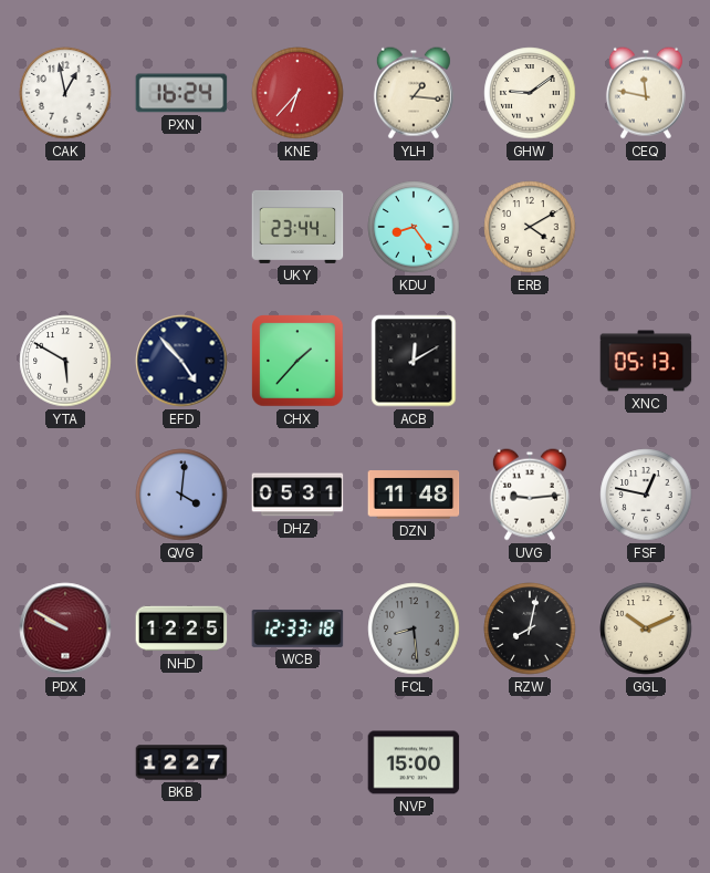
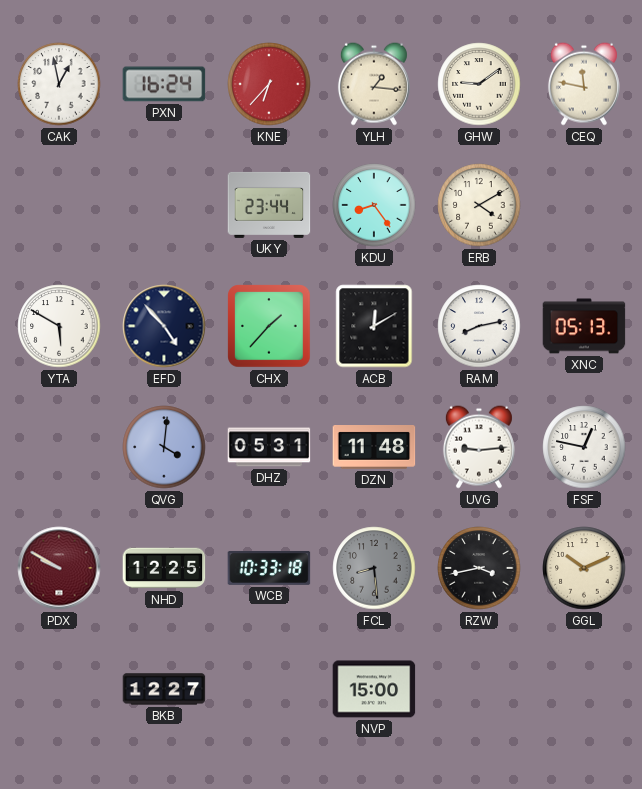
RAM: none -> 8:13
WCB: 12:33 -> 10:33
RZW: 8:02 -> 3:43
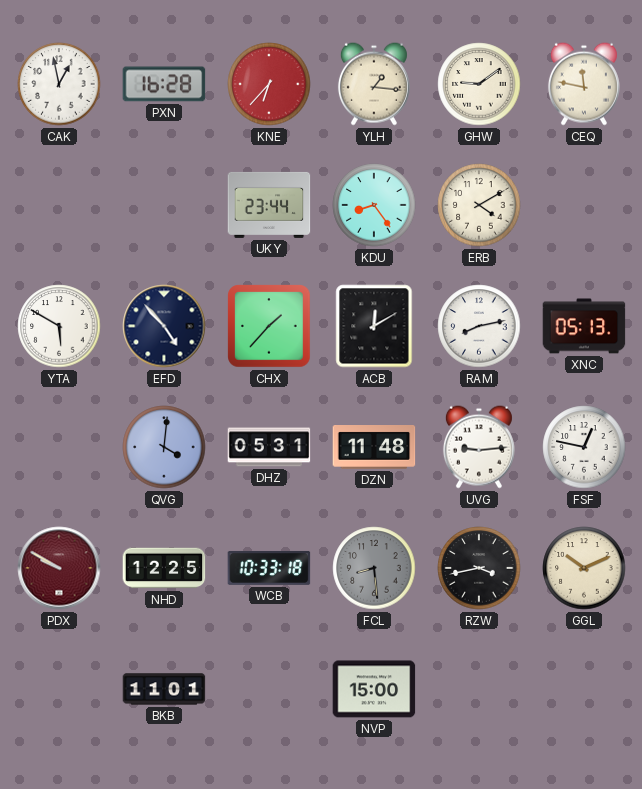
PXN: 16:24 -> 16:28
BKB: 12:27 -> 11:01
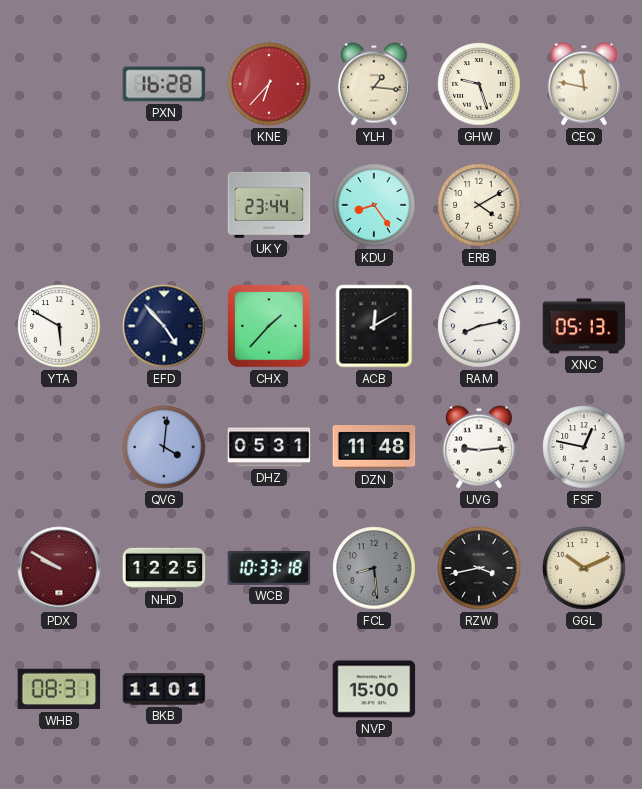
CAK: 12:58 -> none
GHW: 9:09 -> 9:27
WHB: none -> 08:31
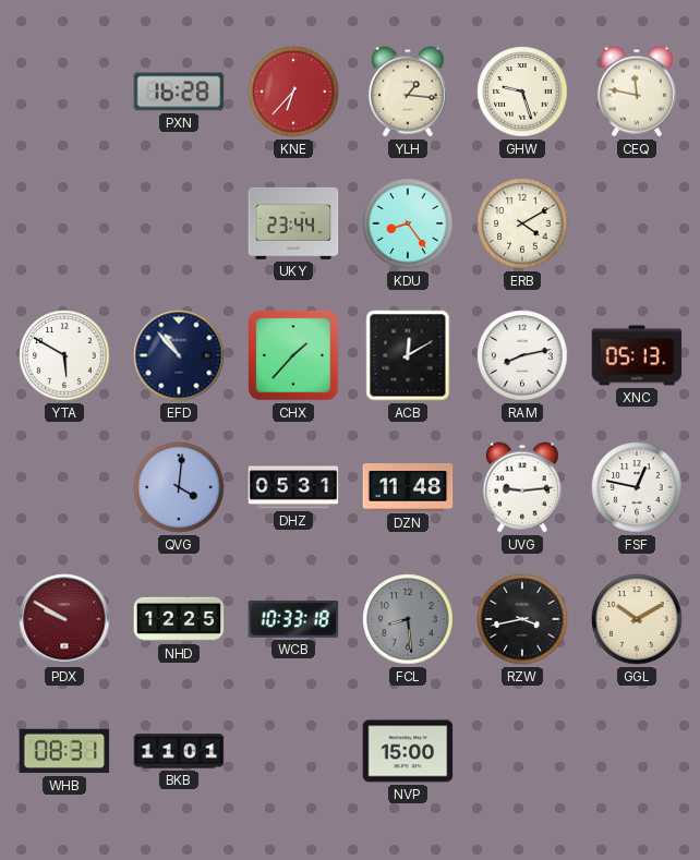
EFD: 4:53 -> 10:53
GGL: 10:11 -> 10:10
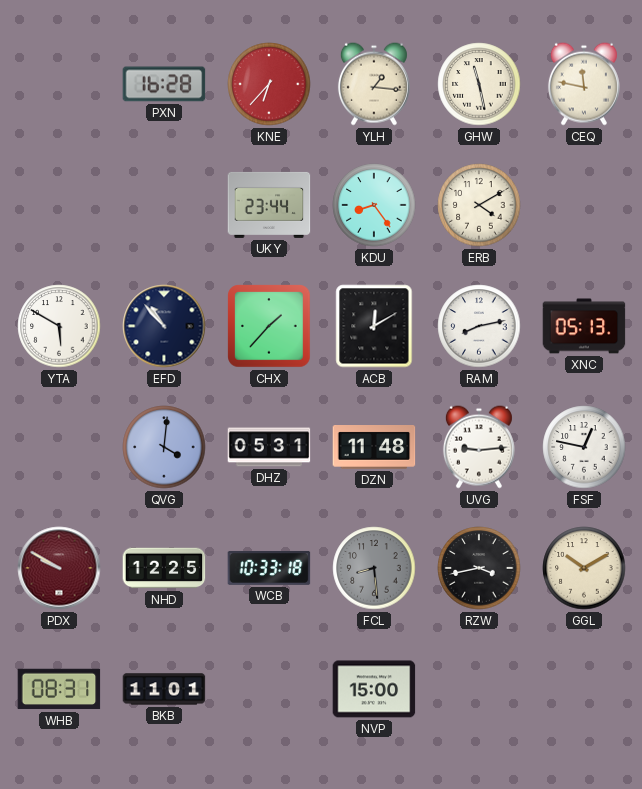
GHW: 9:27 -> 11:28
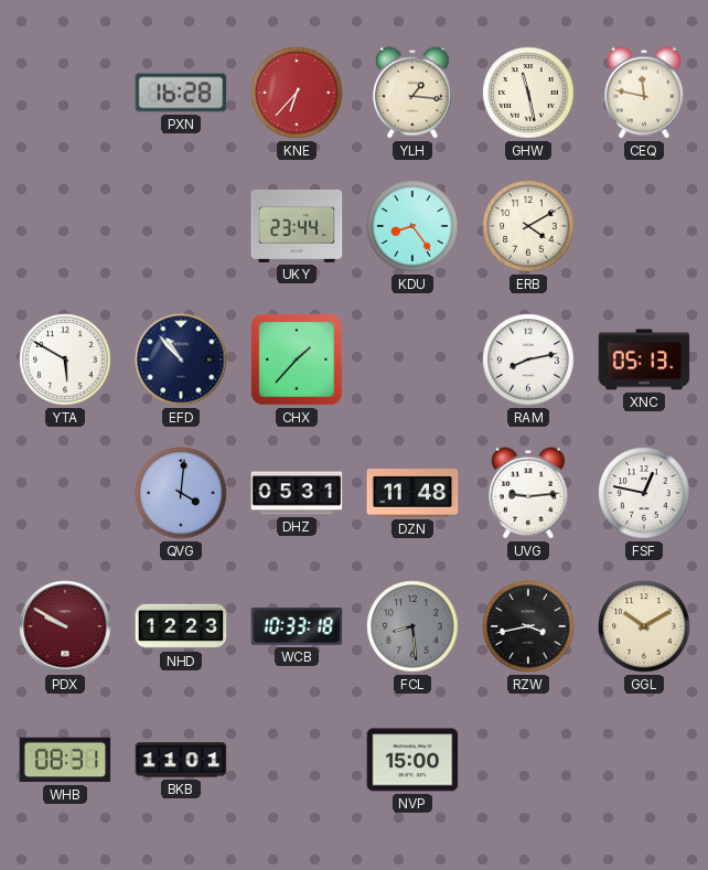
ACB: 12:10 -> none
NHD: 12:25 -> 12:23
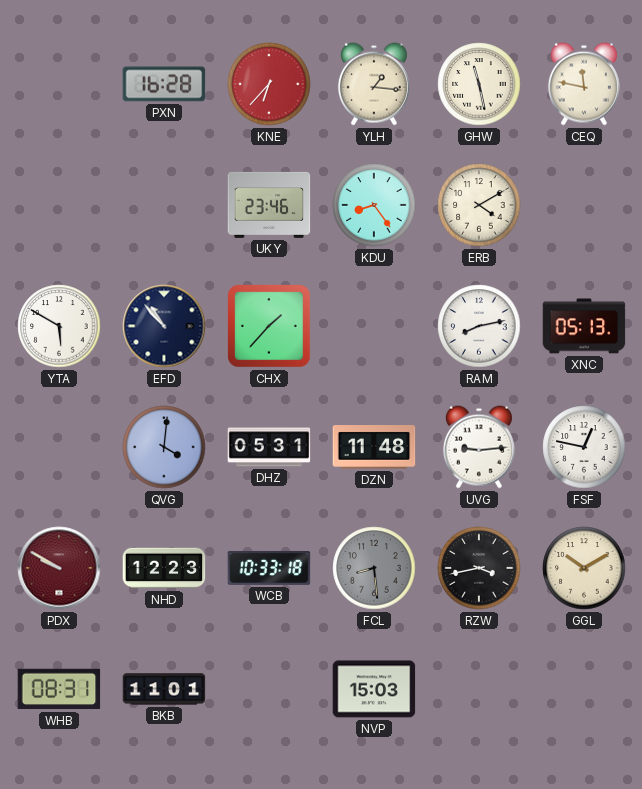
UKY: 23:44 -> 23:46
NVP: 15:00 -> 15:03
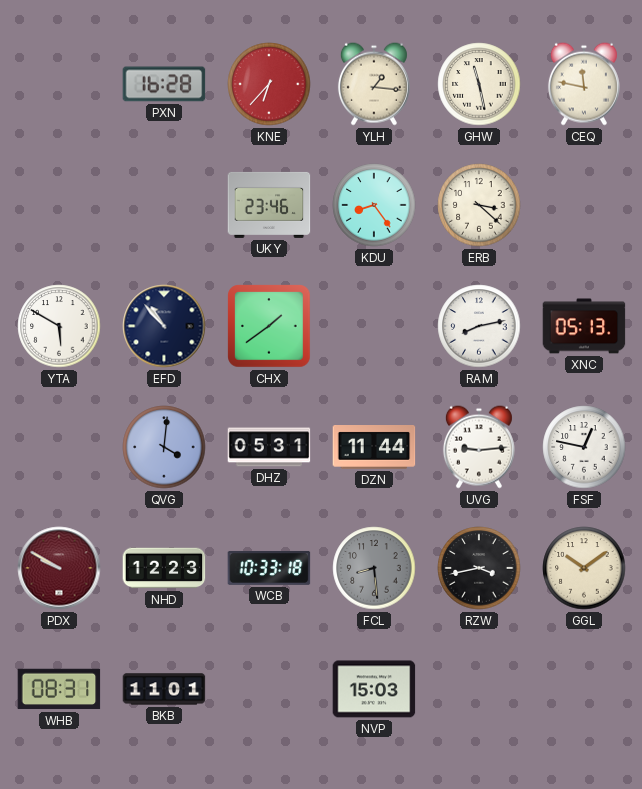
ERB: 4:10 -> 3:22
CHX: 1:37 -> 1:39
DZN: 11:48 -> 11:44
GGL: 10:10 -> 10:09
